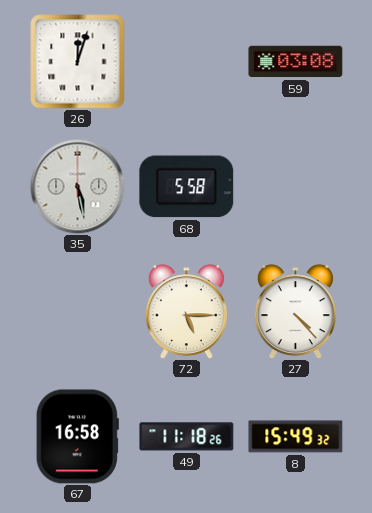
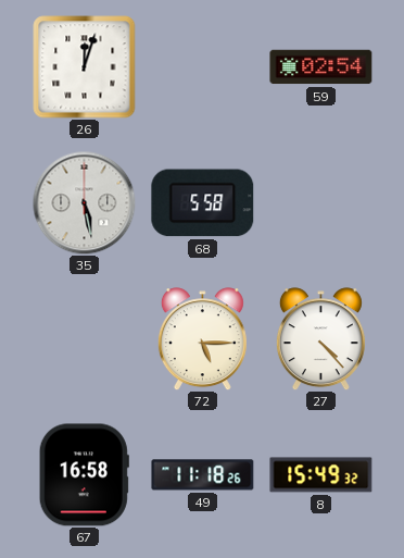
59: 03:08 -> 02:54
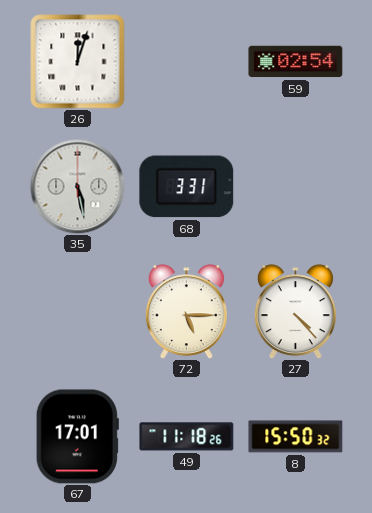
68: 5:58 -> 3:31
67: 16:58 -> 17:01
8: 15:49 -> 15:50
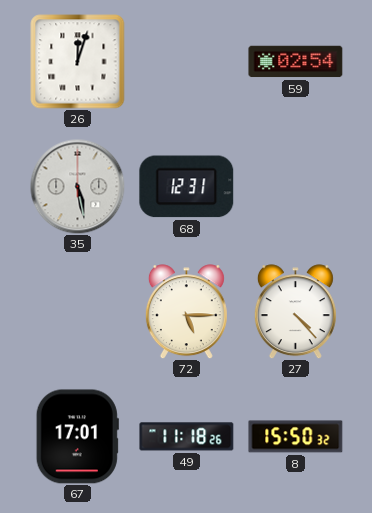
68: 3:31 -> 12:31
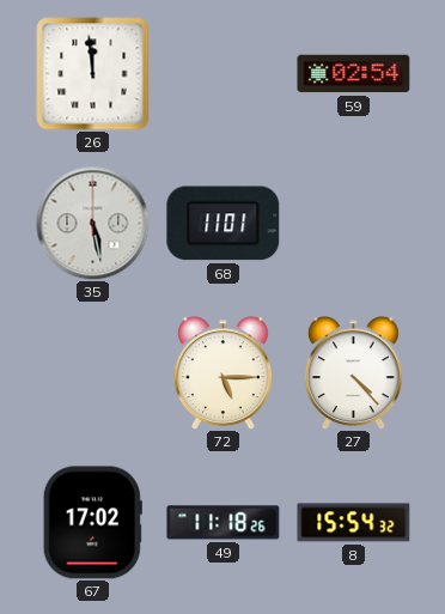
26: 12:03 -> 11:59
68: 12:31 -> 11:01
67: 17:01 -> 17:02
8: 15:50 -> 15:54
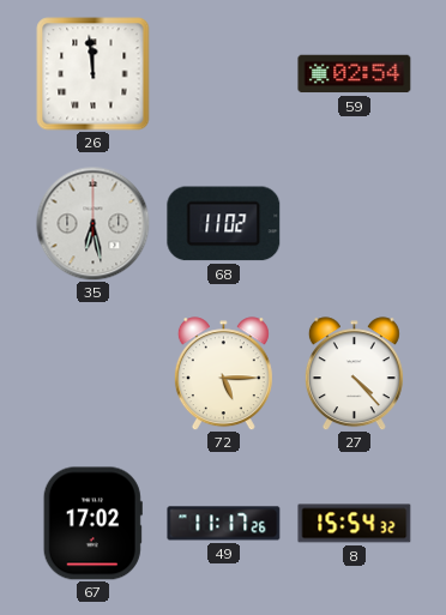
35: 5:28 -> 6:28
68: 11:01 -> 11:02
49: 11:18 -> 11:17
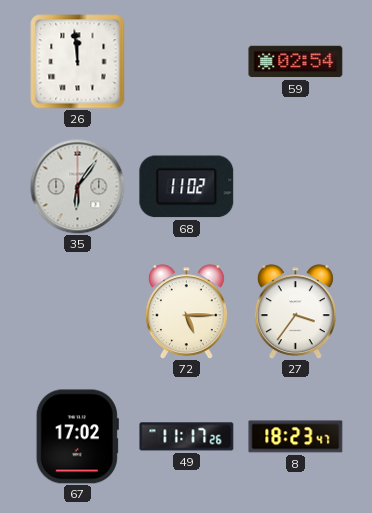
35: 6:28 -> 6:06
27: 4:23 -> 3:36
8: 15:54 -> 18:23
